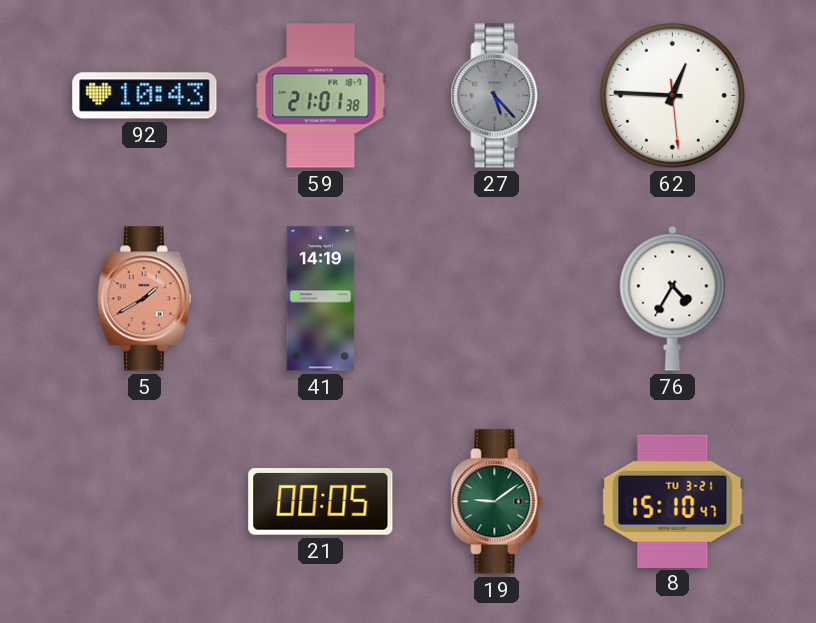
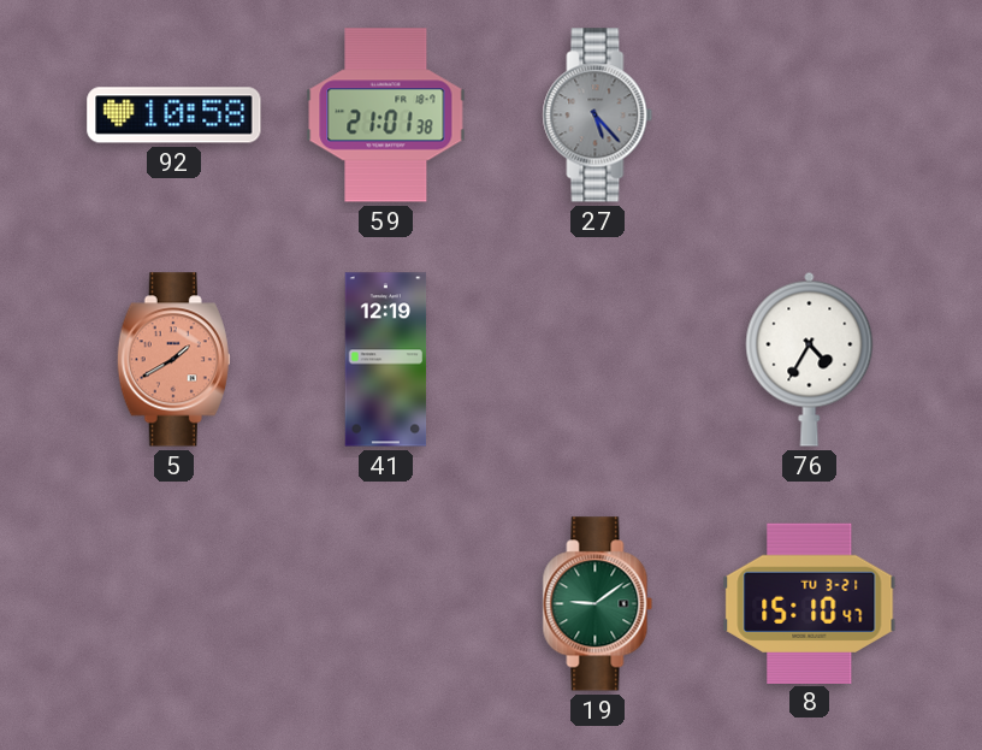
92: 10:43 -> 10:58
62: 12:45 -> none
41: 14:19 -> 12:19
21: 00:05 -> none
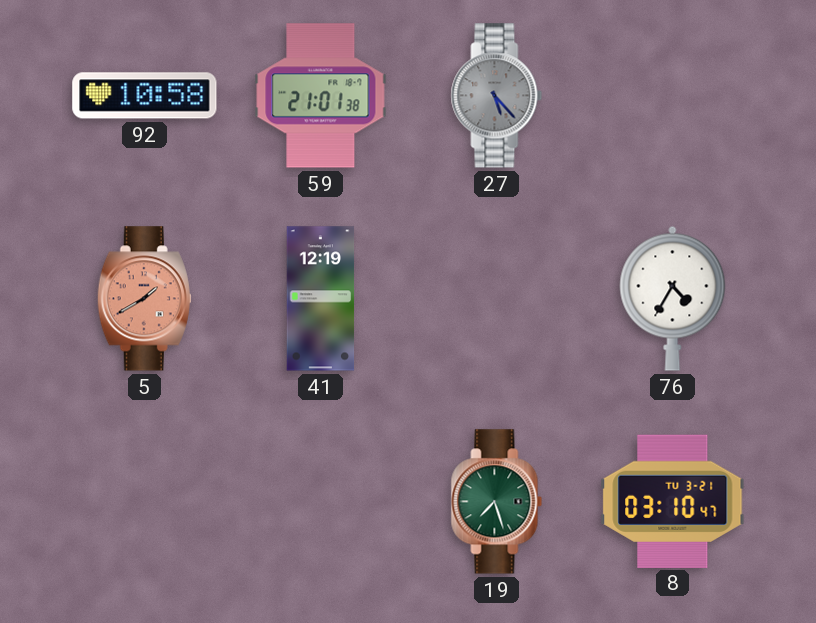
19: 9:09 -> 7:27
8: 15:10 -> 03:10
